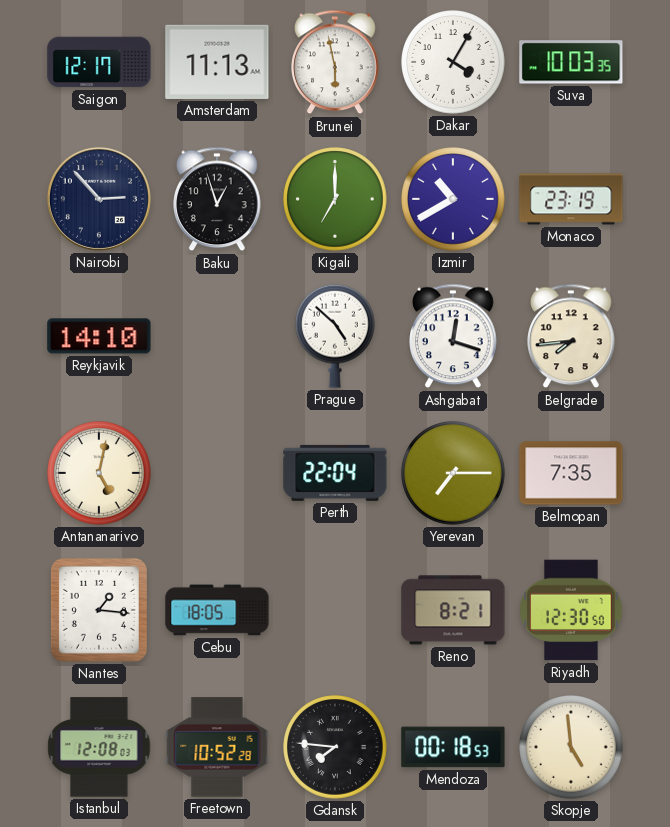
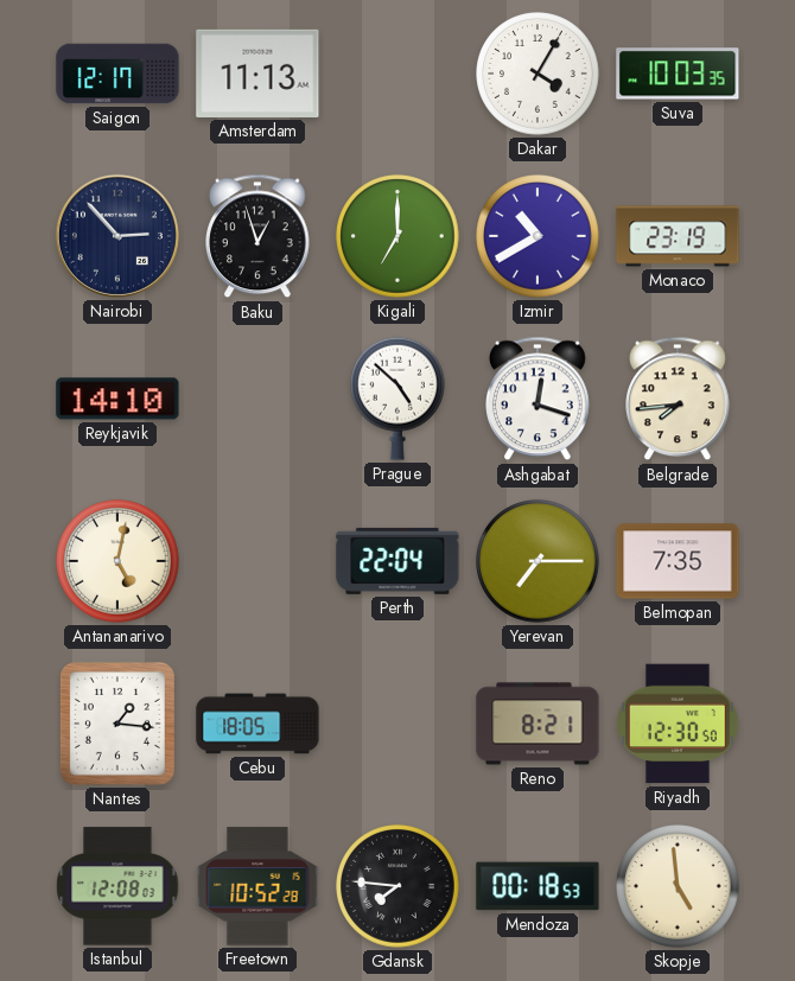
Brunei: 5:58 -> none
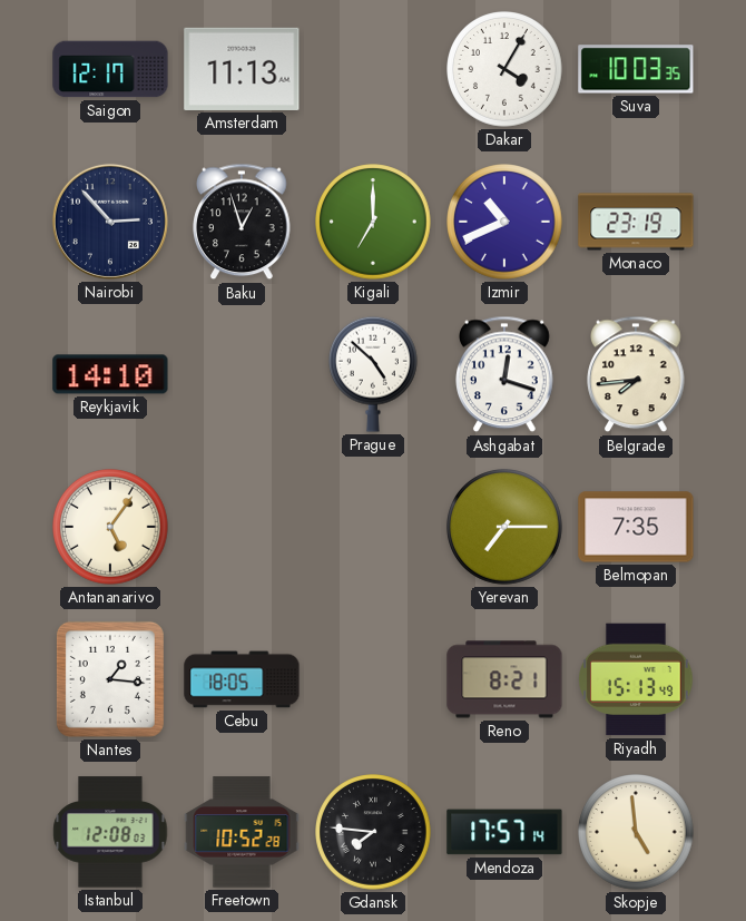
Izmir: 10:40 -> 10:41
Antananarivo: 5:02 -> 5:06
Perth: 22:04 -> none
Riyadh: 12:30 -> 15:13
Mendoza: 00:18 -> 17:57
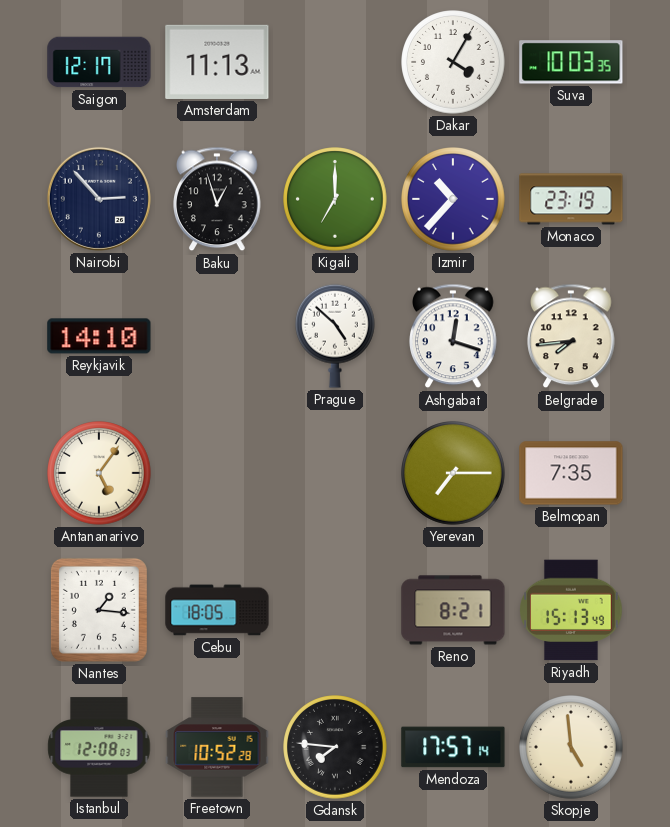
Izmir: 10:41 -> 10:37
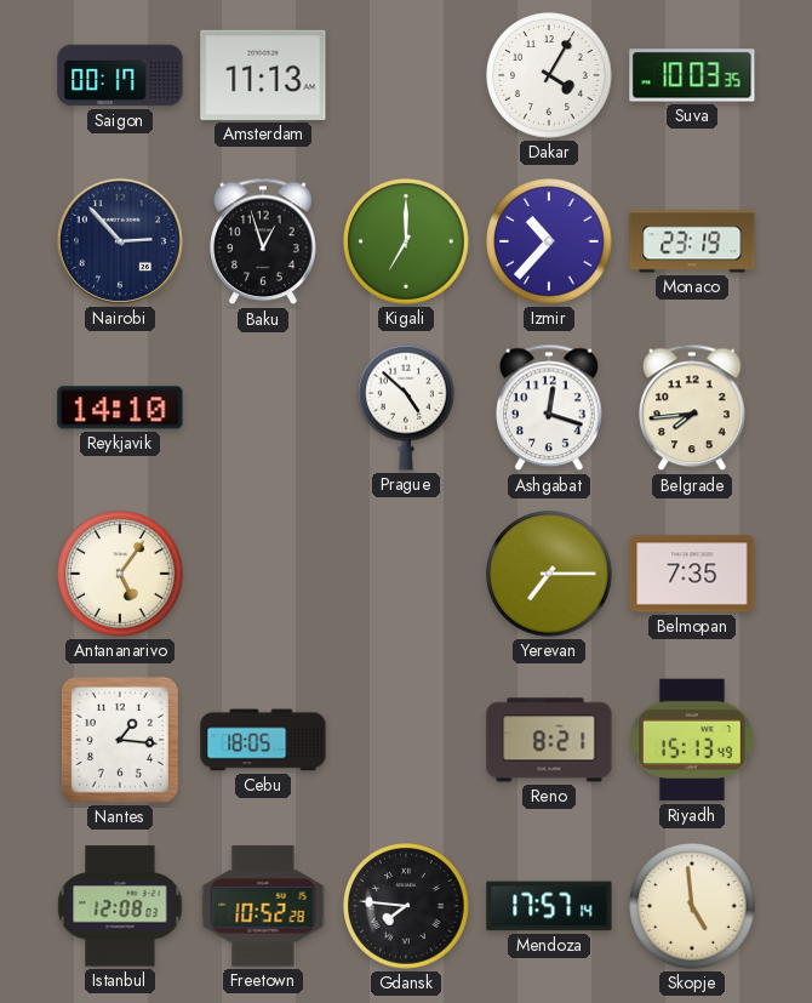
Saigon: 12:17 -> 00:17
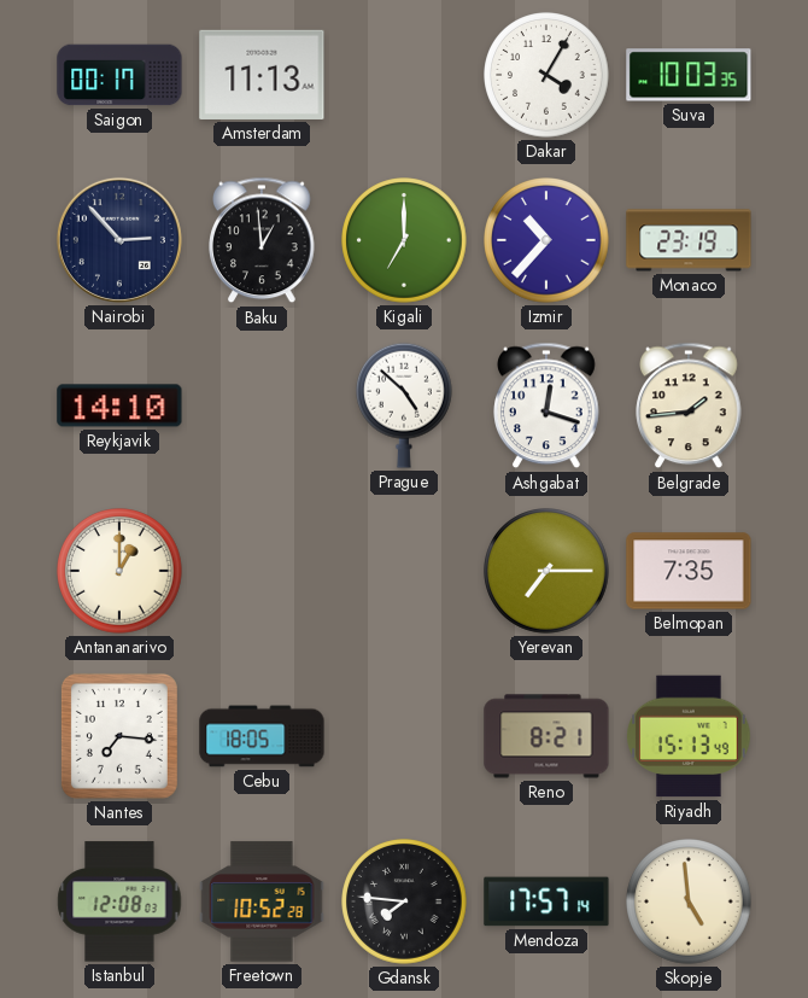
Baku: 12:57 -> 12:59
Belgrade: 7:44 -> 1:44
Antananarivo: 5:06 -> 1:00
Nantes: 1:16 -> 7:16
